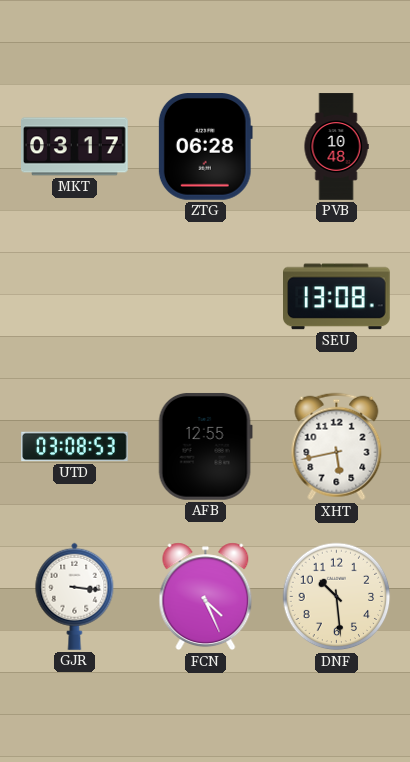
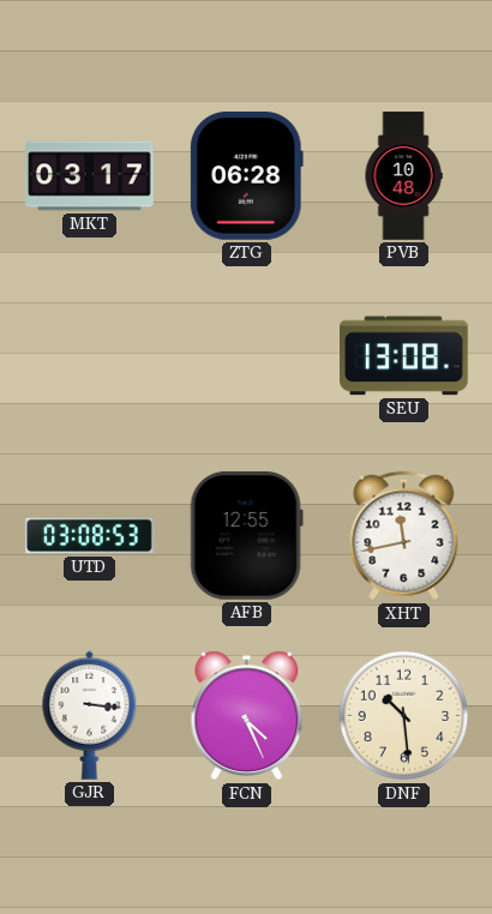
XHT: 5:43 -> 11:43
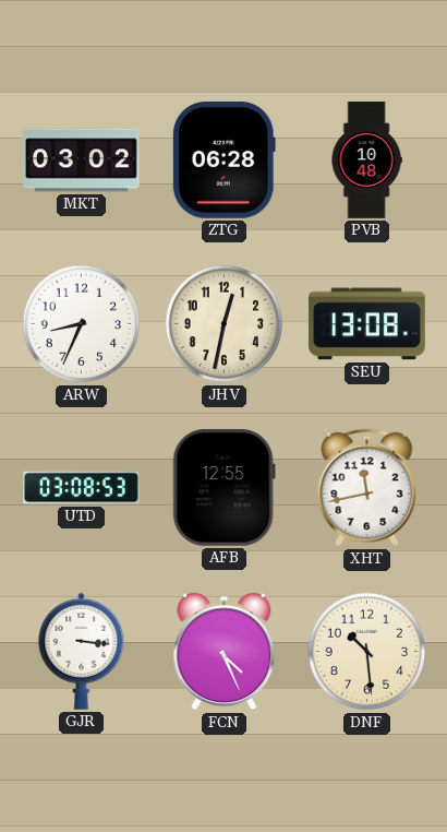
MKT: 03:17 -> 03:02
ARW: none -> 8:34
JHV: none -> 12:32
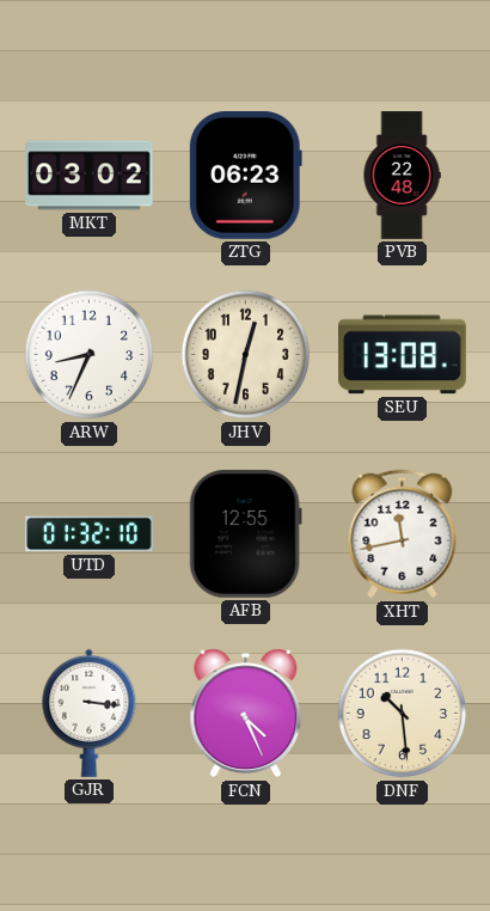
ZTG: 06:28 -> 06:23
PVB: 10:48 -> 22:48
UTD: 03:08 -> 01:32
